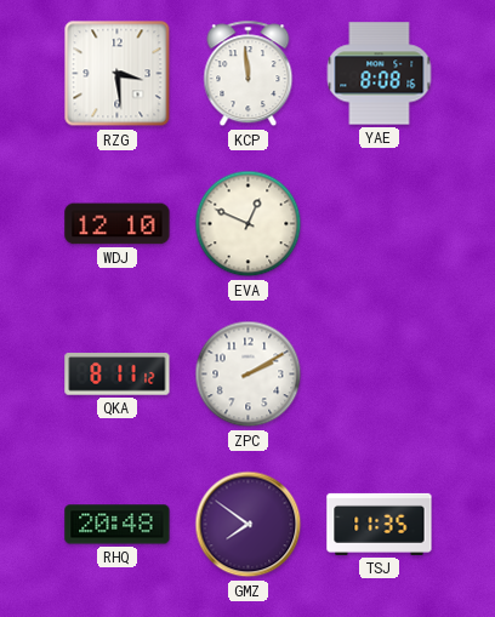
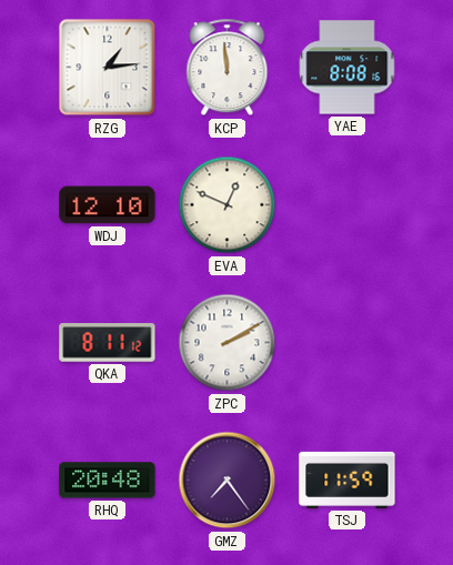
RZG: 3:29 -> 1:14
GMZ: 7:51 -> 7:24
TSJ: 11:35 -> 11:59
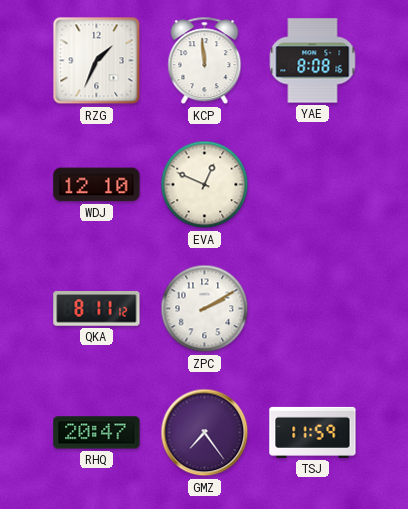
RZG: 1:14 -> 1:34
RHQ: 20:48 -> 20:47
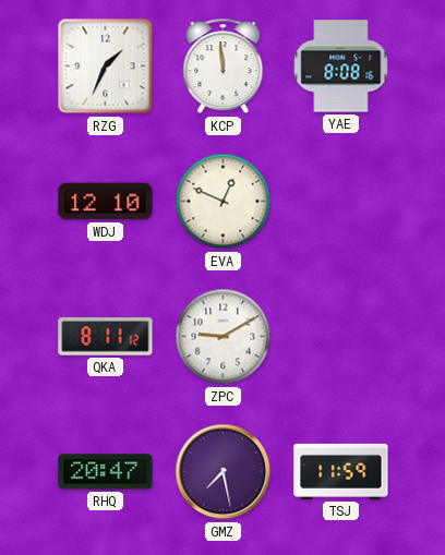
ZPC: 2:10 -> 9:10
GMZ: 7:24 -> 7:28
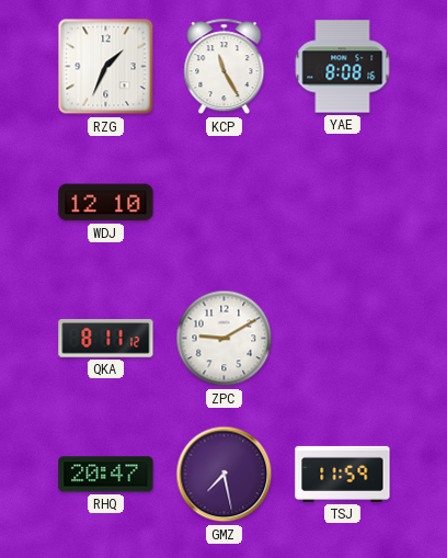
KCP: 11:59 -> 11:25
EVA: 12:49 -> none
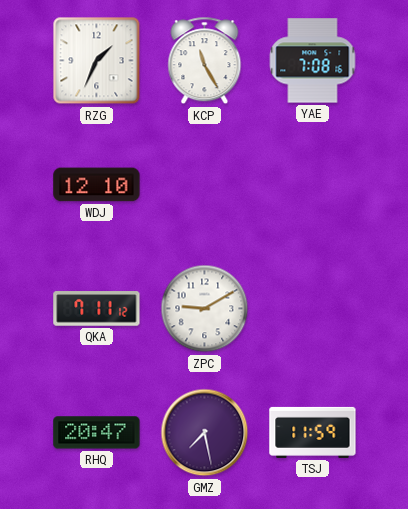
YAE: 8:08 -> 7:08
QKA: 8:11 -> 7:11
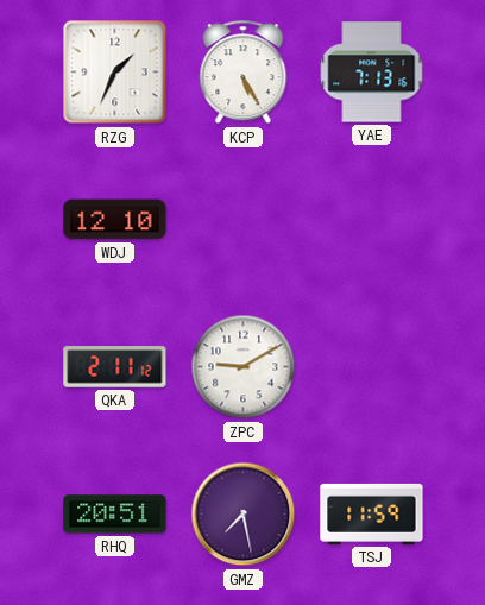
KCP: 11:25 -> 5:25
YAE: 7:08 -> 7:13
QKA: 7:11 -> 2:11
RHQ: 20:47 -> 20:51
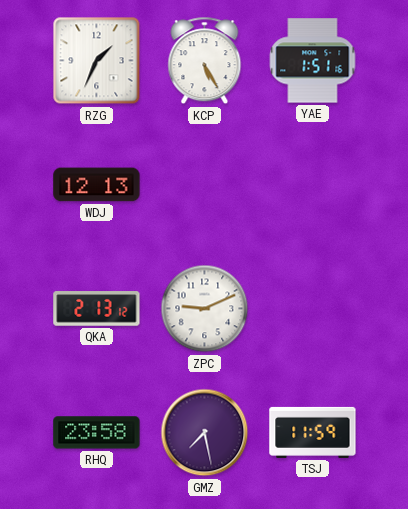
YAE: 7:13 -> 1:51
WDJ: 12:10 -> 12:13
QKA: 2:11 -> 2:13
ZPC: 9:10 -> 9:11
RHQ: 20:51 -> 23:58
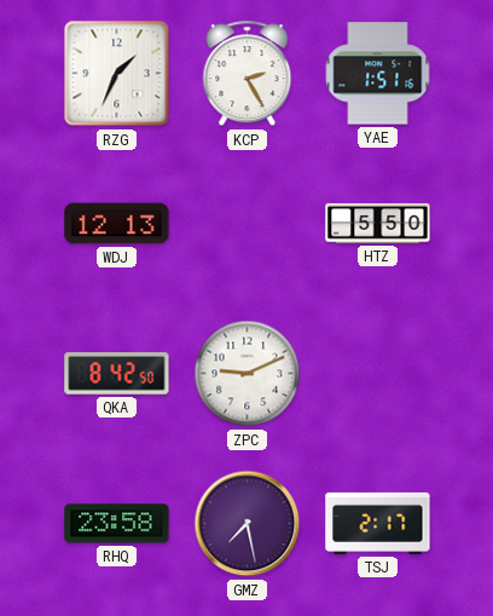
KCP: 5:25 -> 2:25
HTZ: none -> 5:50
QKA: 2:13 -> 8:42
TSJ: 11:59 -> 2:17
